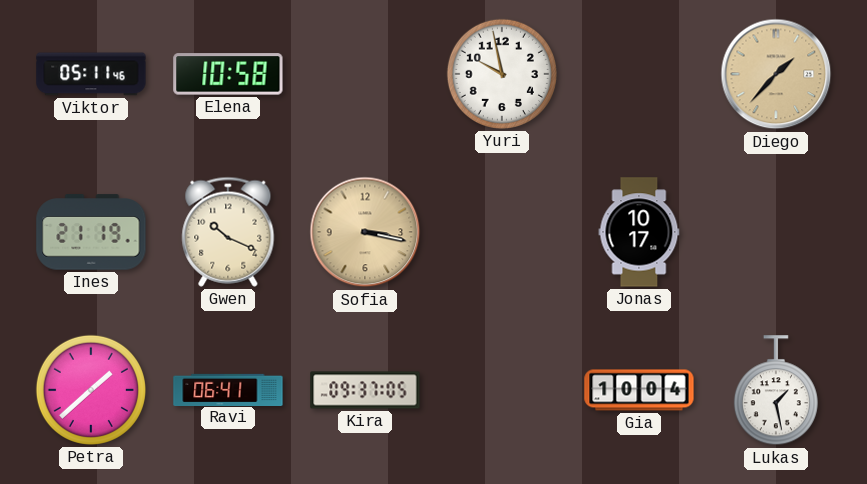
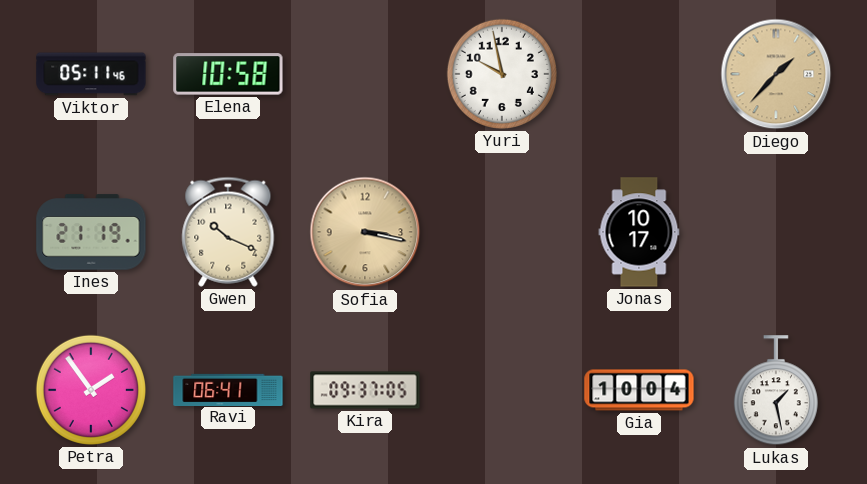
Petra: 1:38 -> 1:54
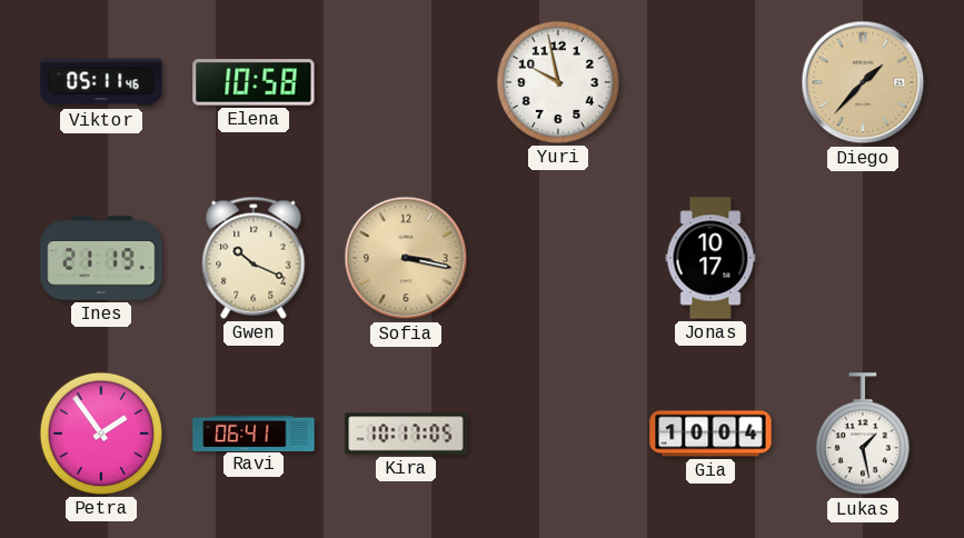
Kira: 09:37 -> 10:17
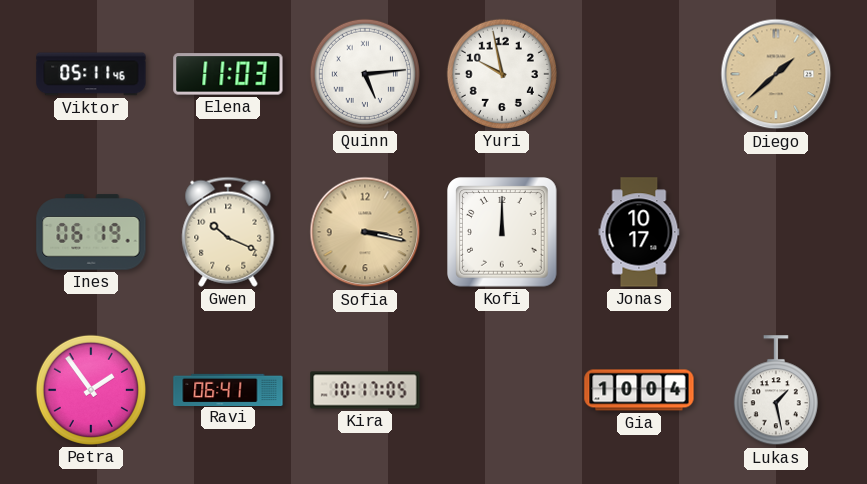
Elena: 10:58 -> 11:03
Quinn: none -> 5:14
Diego: 1:37 -> 1:38
Ines: 21:19 -> 06:19
Kofi: none -> 12:00
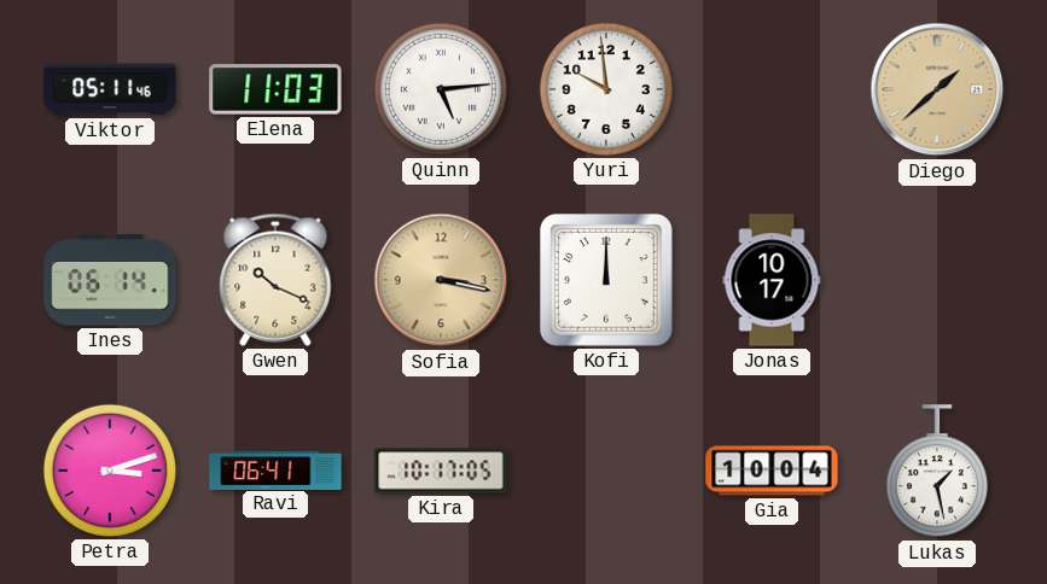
Yuri: 9:58 -> 9:59
Ines: 06:19 -> 06:14
Petra: 1:54 -> 3:12
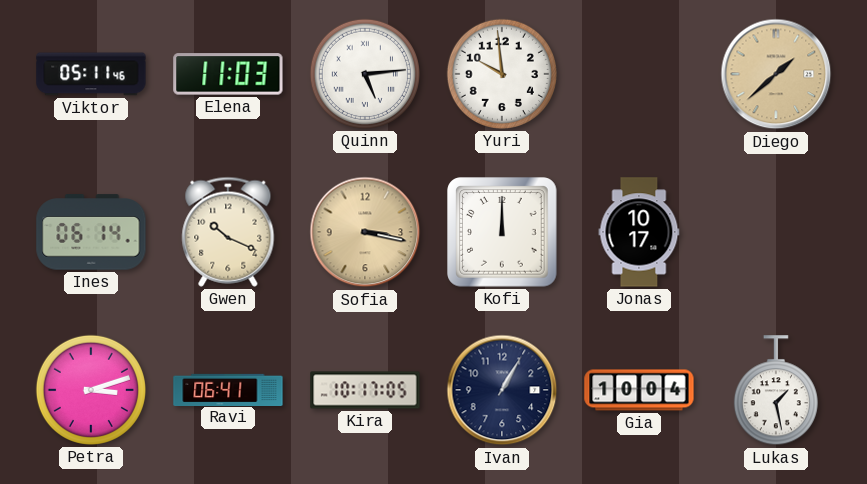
Ivan: none -> 1:05
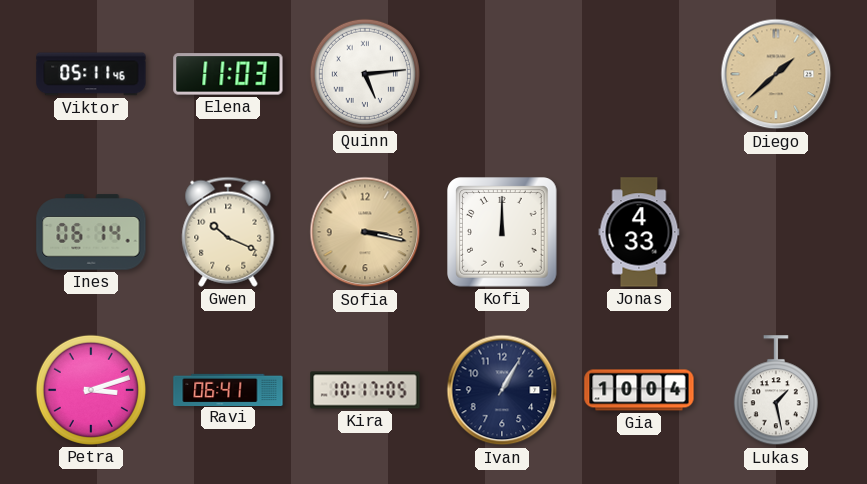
Yuri: 9:59 -> none
Jonas: 10:17 -> 4:33
